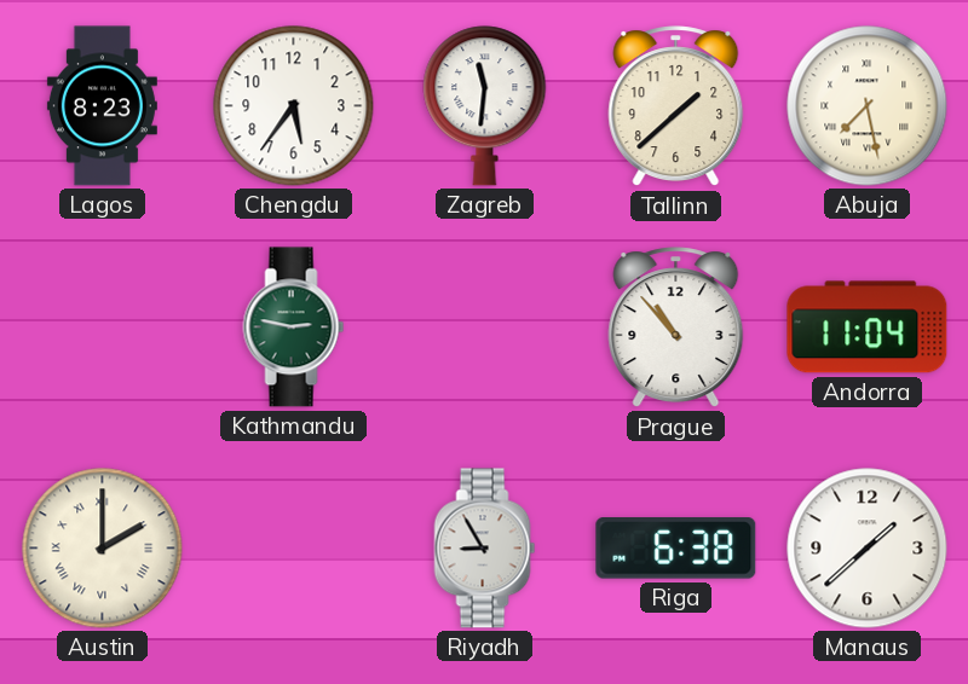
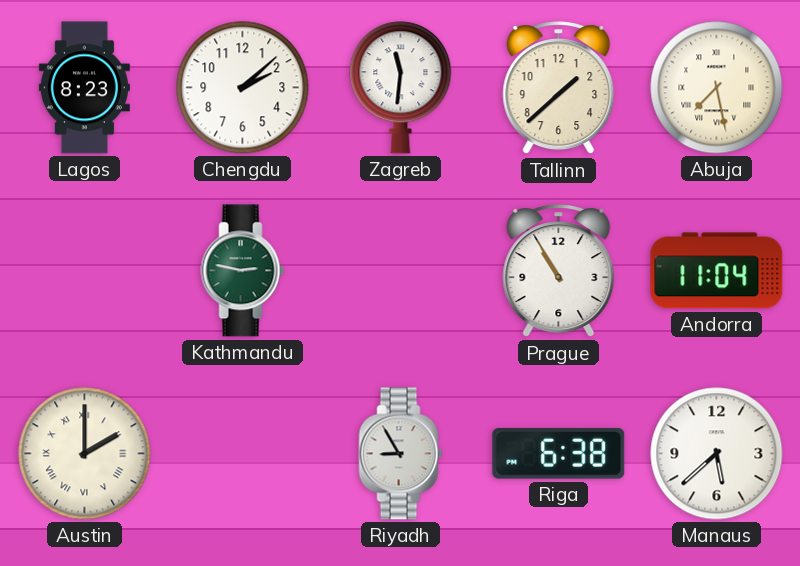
Chengdu: 5:36 -> 2:08
Prague: 10:53 -> 10:55
Manaus: 1:38 -> 5:38
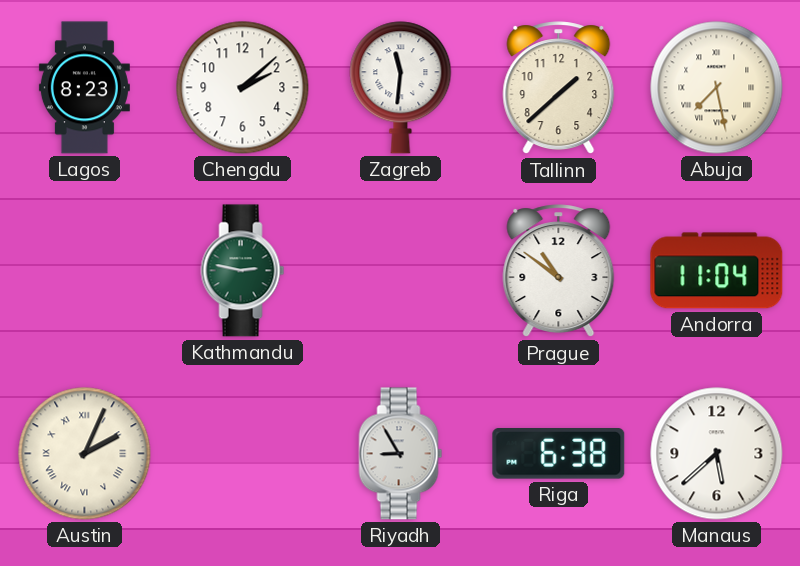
Prague: 10:55 -> 10:51
Austin: 2:00 -> 2:04
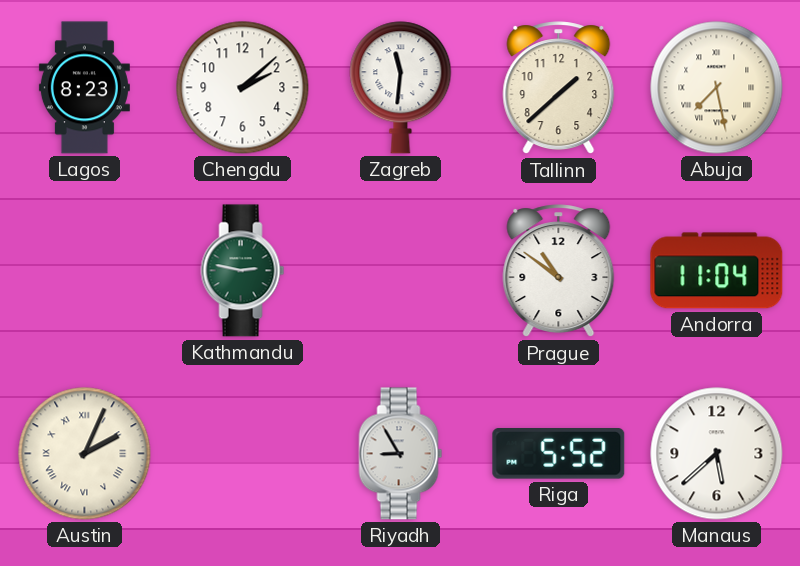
Riga: 6:38 -> 5:52
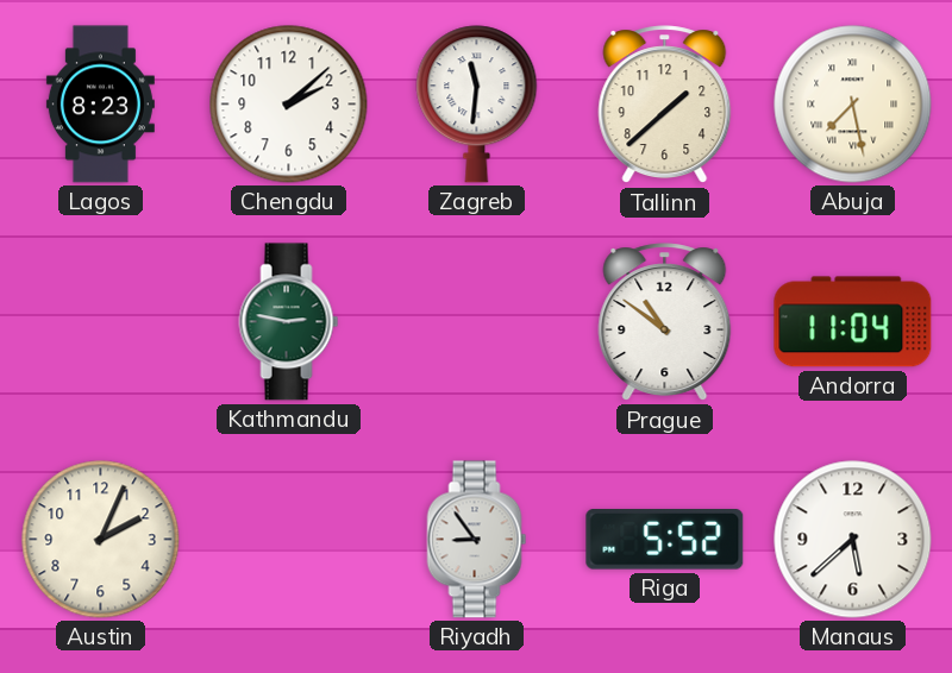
Austin numerals: Roman -> Arabic
Riyadh: 8:55 -> 8:54
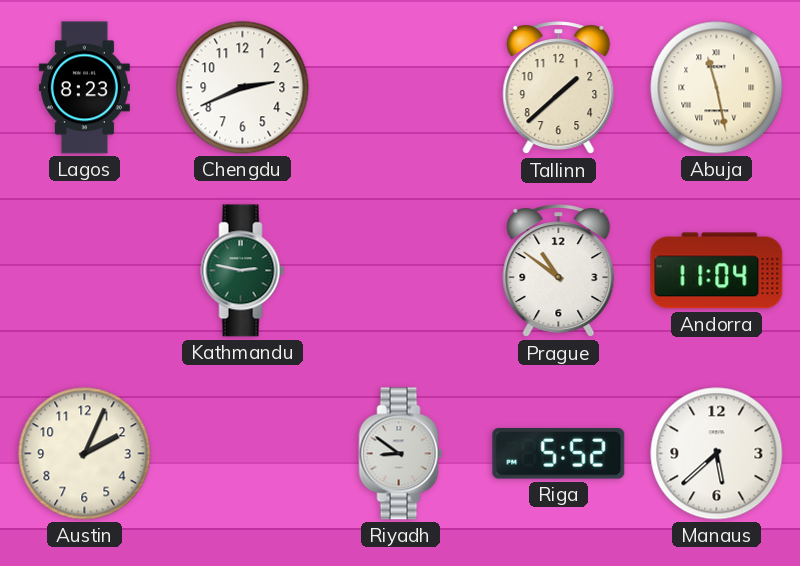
Chengdu: 2:08 -> 2:41
Zagreb: 11:31 -> none
Abuja: 7:28 -> 11:28
Riyadh: 8:54 -> 8:51
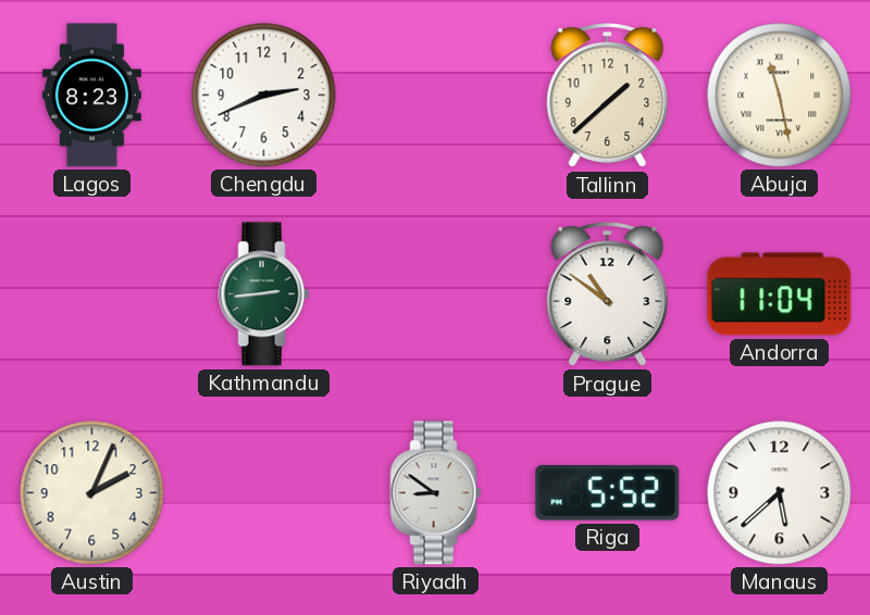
Kathmandu: 2:47 -> 2:44
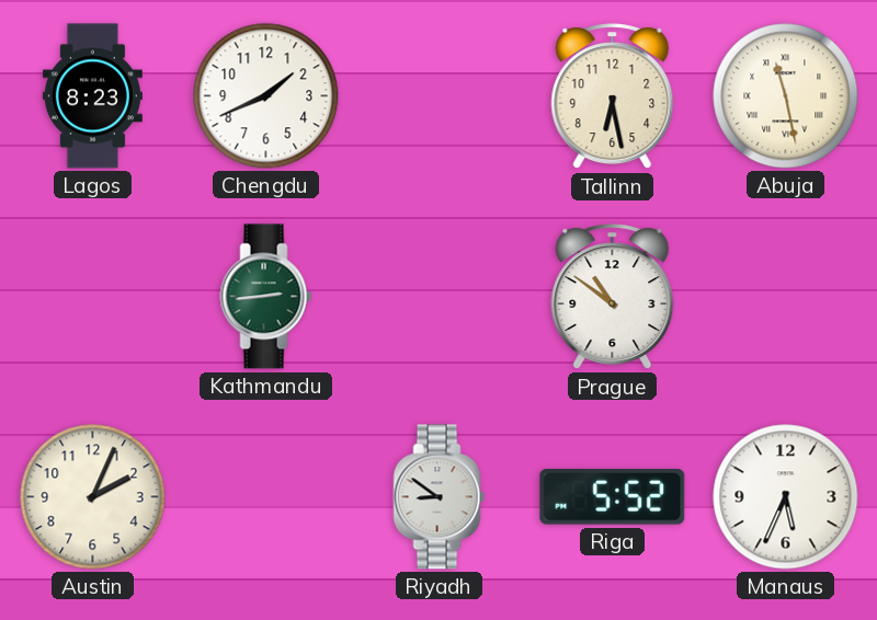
Chengdu: 2:41 -> 1:41
Tallinn: 1:38 -> 6:28
Andorra: 11:04 -> none
Manaus: 5:38 -> 5:34
